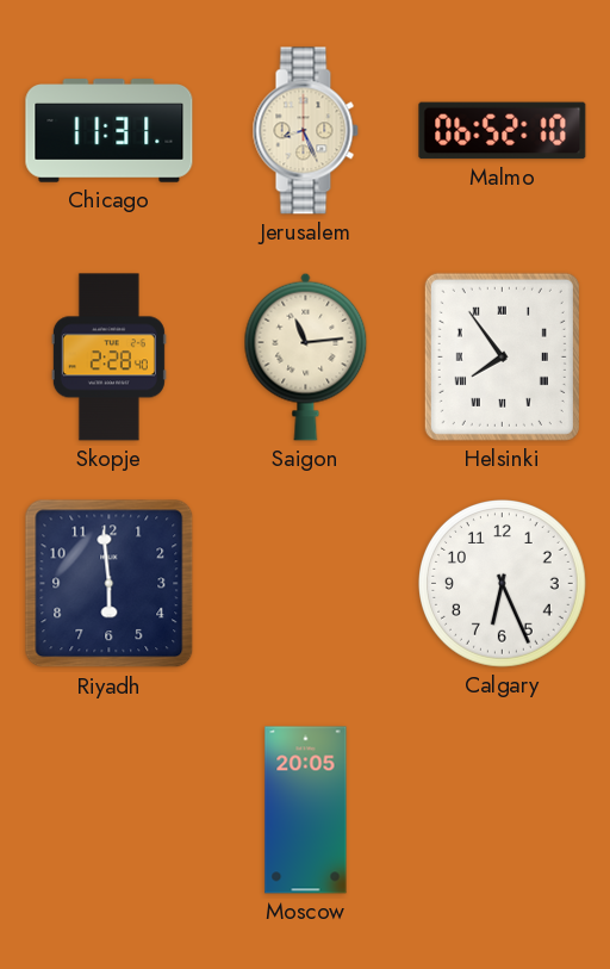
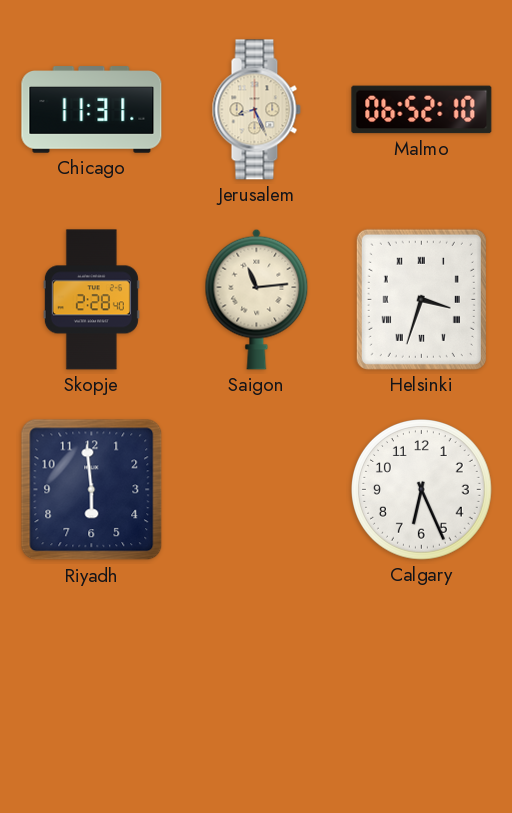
Helsinki: 7:54 -> 3:33
Moscow: 20:05 -> none
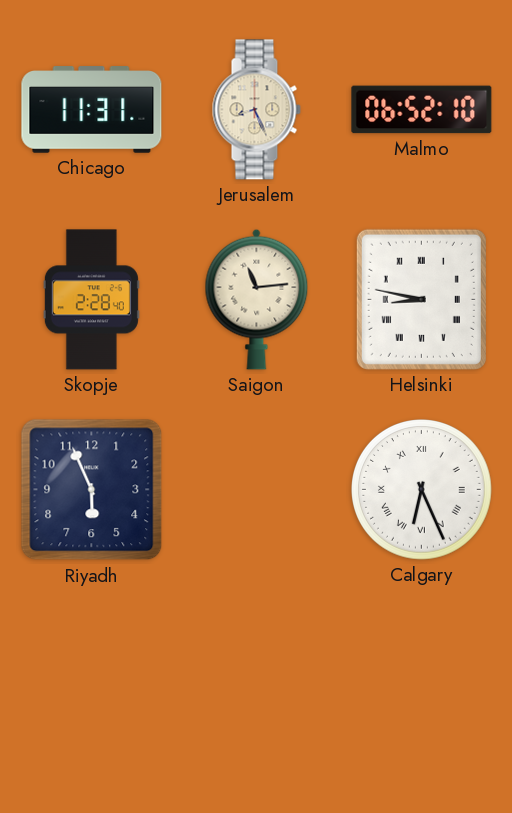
Helsinki: 3:33 -> 8:47
Riyadh: 5:59 -> 5:56
Calgary numerals: Arabic -> Roman
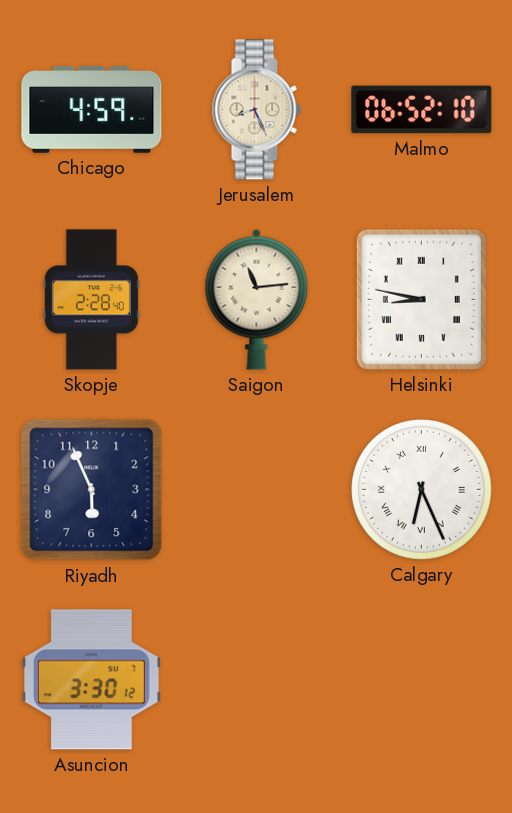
Chicago: 11:31 -> 4:59
Asuncion: none -> 3:30
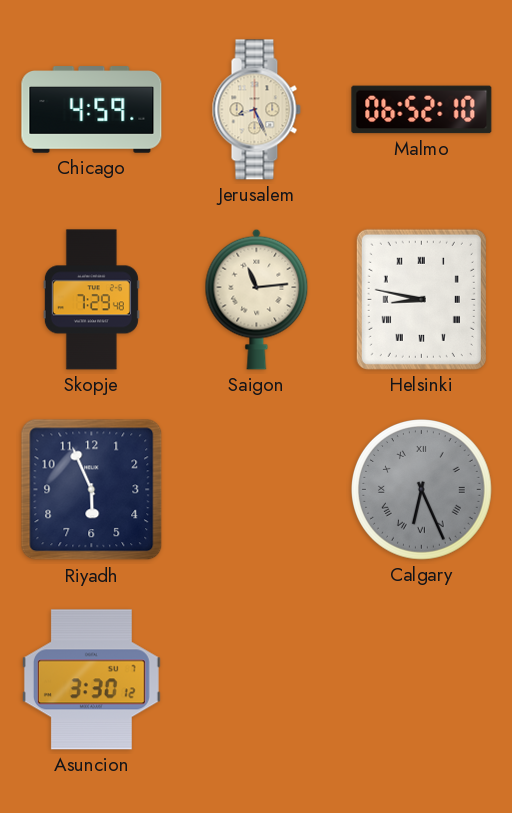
Skopje: 2:28 -> 7:29
Calgary dial: white -> grey
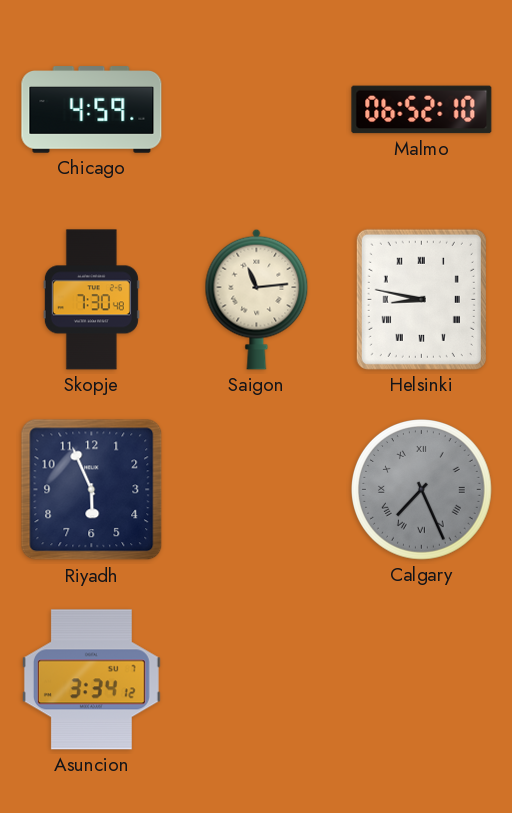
Jerusalem: 8:26 -> none
Skopje: 7:29 -> 7:30
Calgary: 6:26 -> 7:26
Asuncion: 3:30 -> 3:34
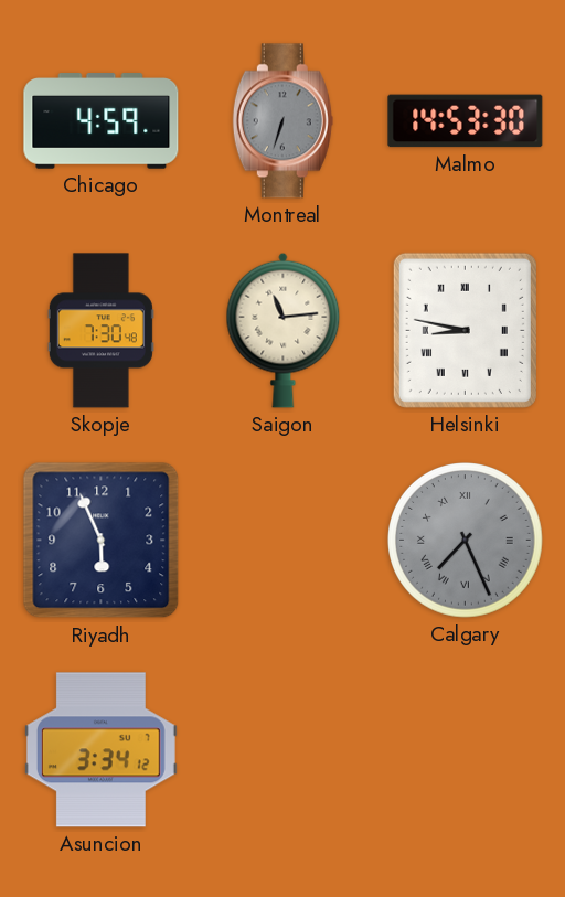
Montreal: none -> 6:33
Malmo: 06:52 -> 14:53
